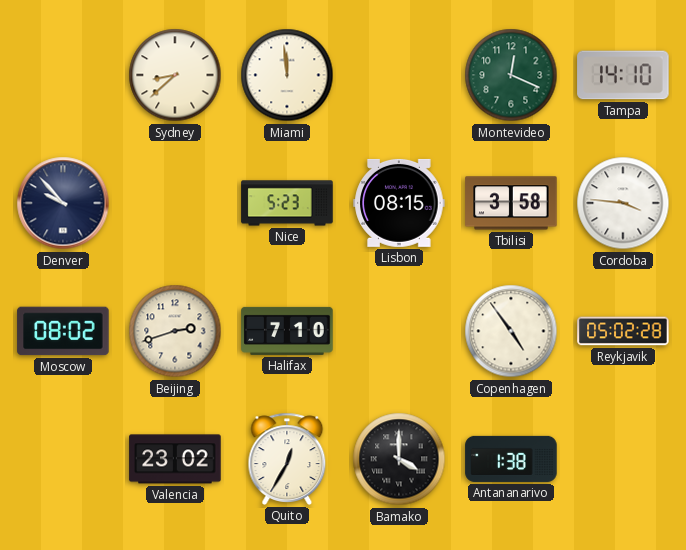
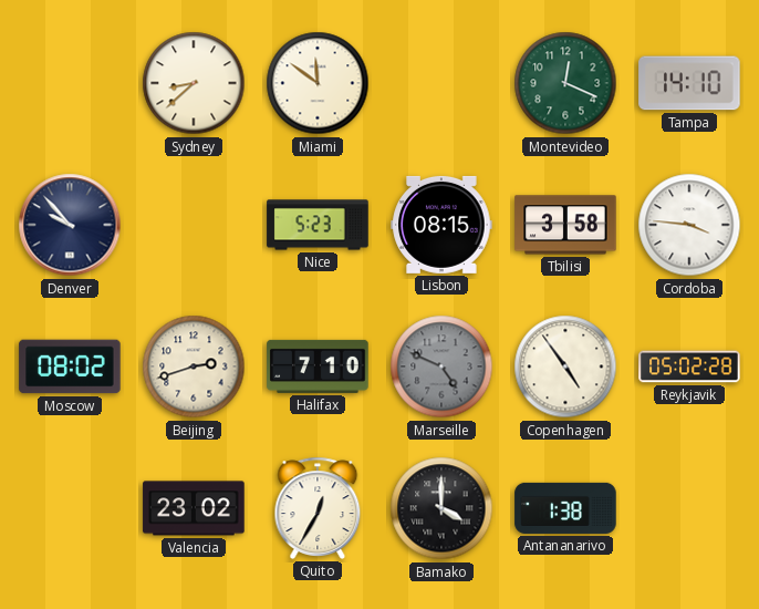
Miami: 11:59 -> 11:51
Marseille: none -> 4:49
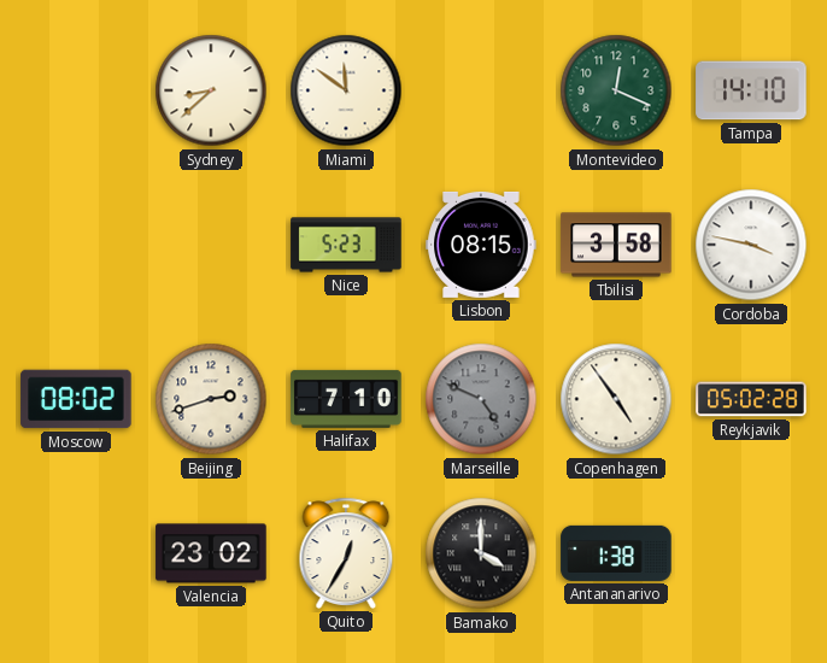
Denver: 9:53 -> none
Cordoba: 3:46 -> 3:47
